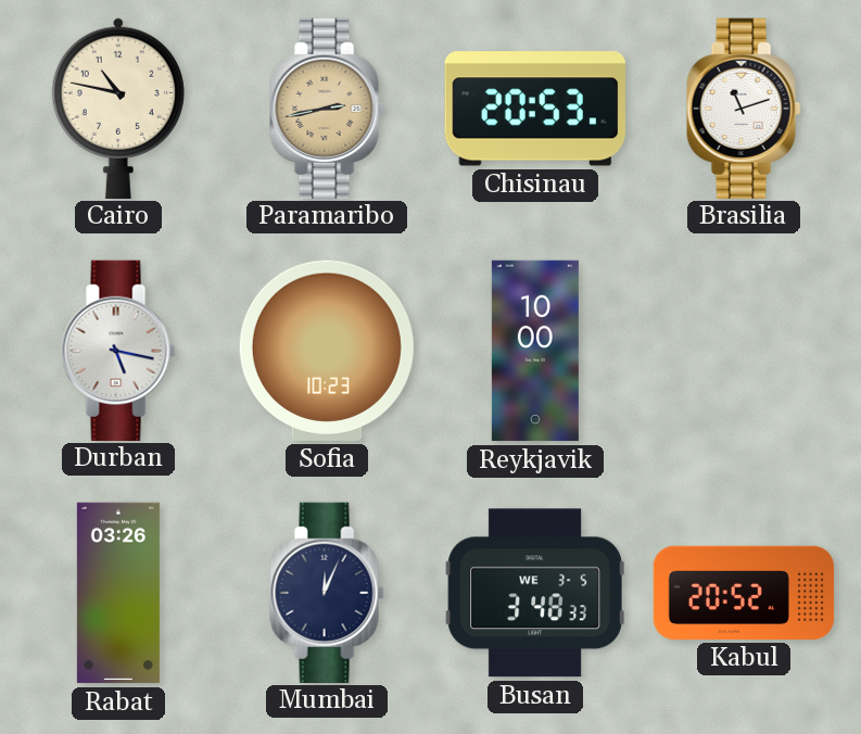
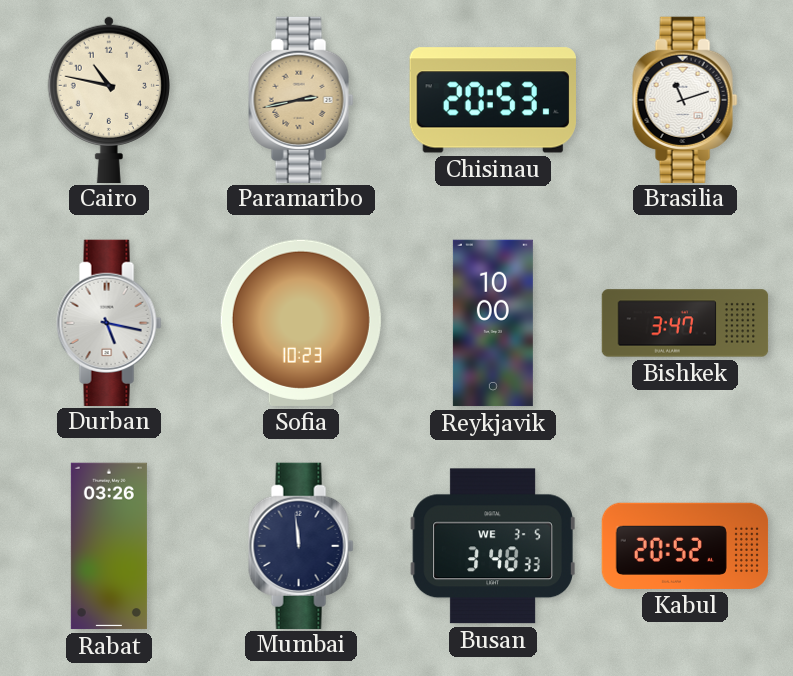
Bishkek: none -> 3:47
Mumbai: 12:04 -> 11:59
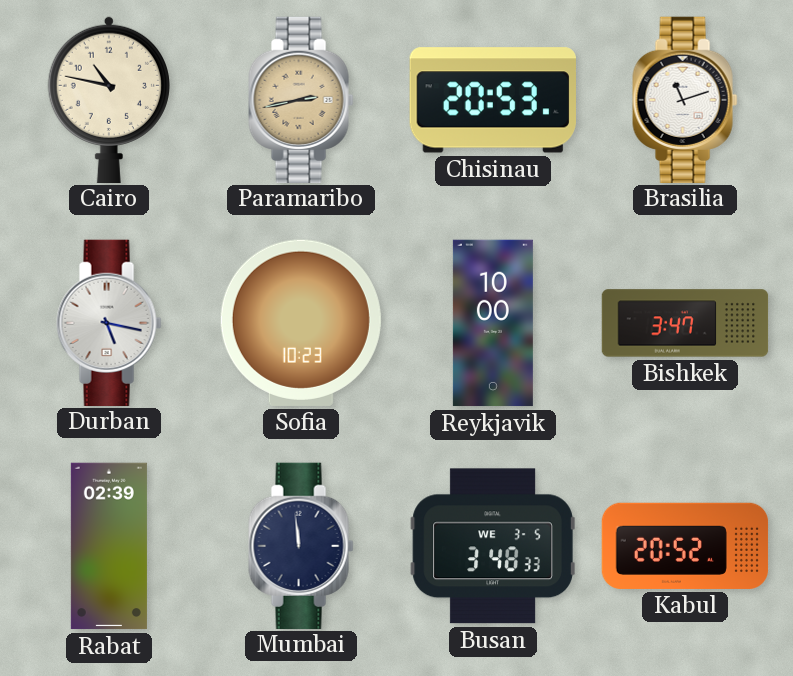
Rabat: 03:26 -> 02:39
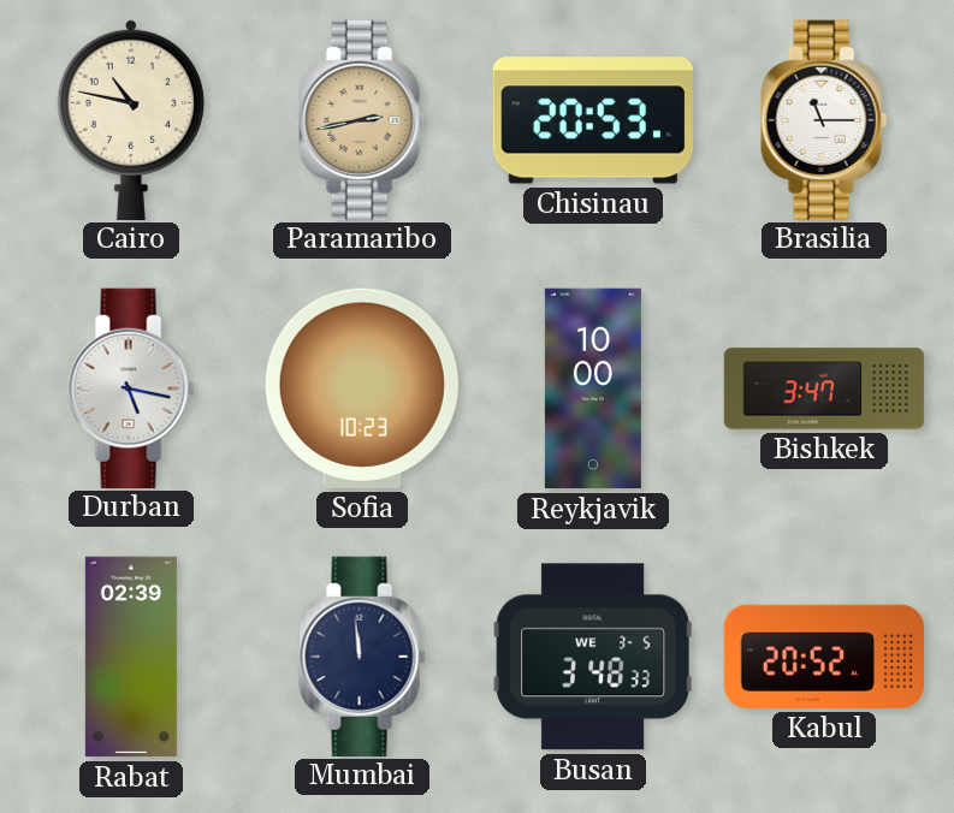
Brasilia: 11:12 -> 11:15
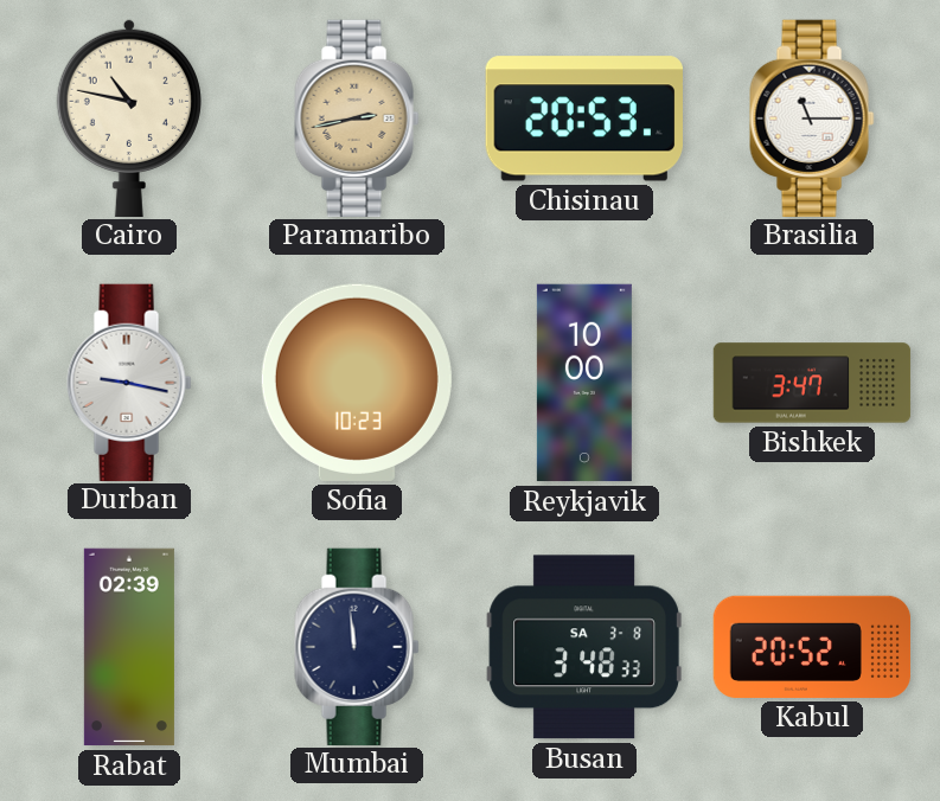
Durban: 5:17 -> 9:17
Busan date: WE 3-5 -> SA 3-8
